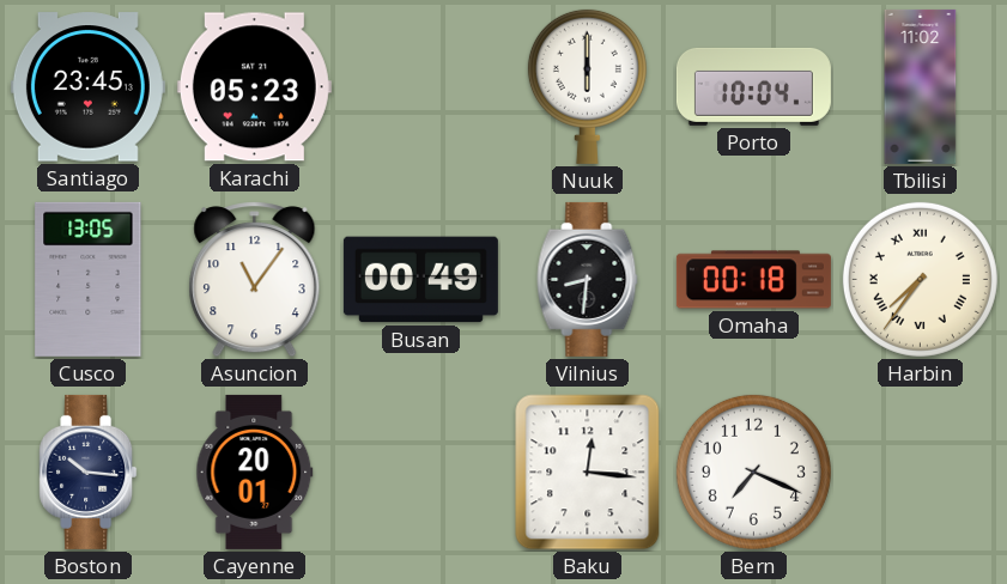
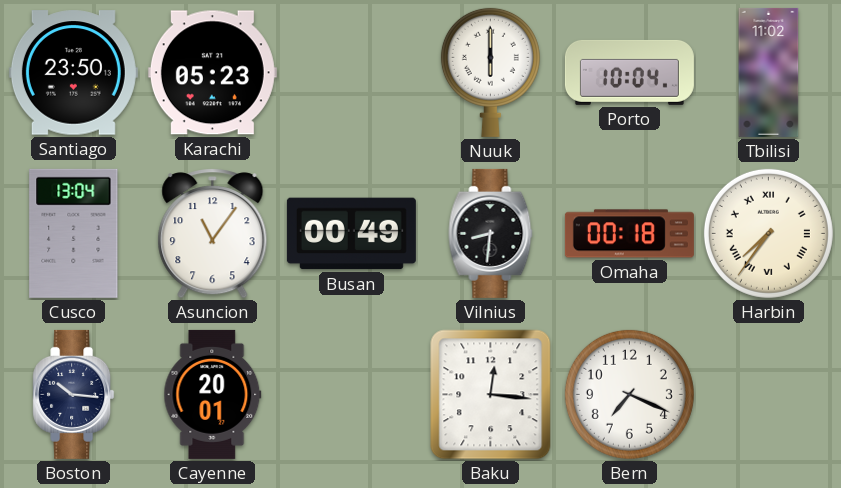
Santiago: 23:45 -> 23:50
Cusco: 13:05 -> 13:04
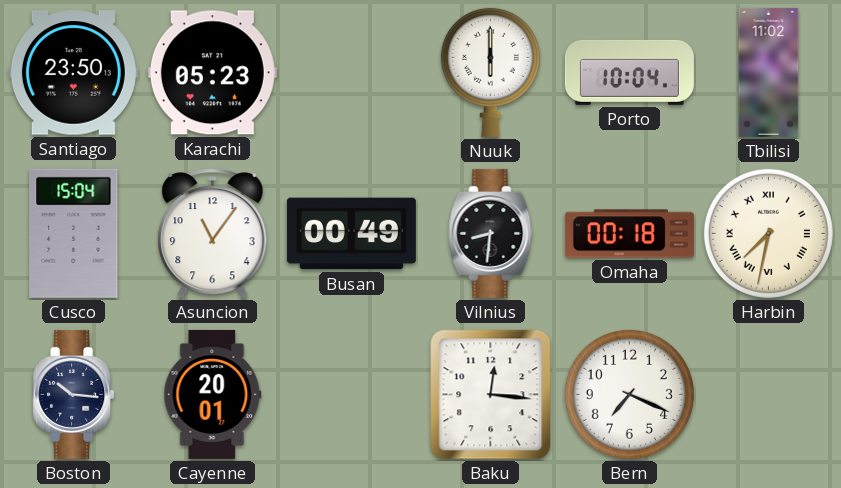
Cusco: 13:04 -> 15:04
Harbin: 7:36 -> 7:32
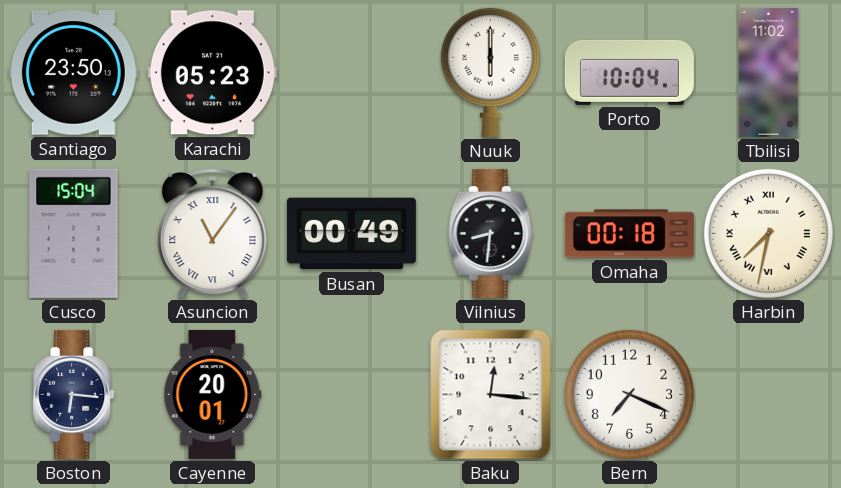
Asuncion numerals: Arabic -> Roman
Boston: 10:16 -> 6:16
